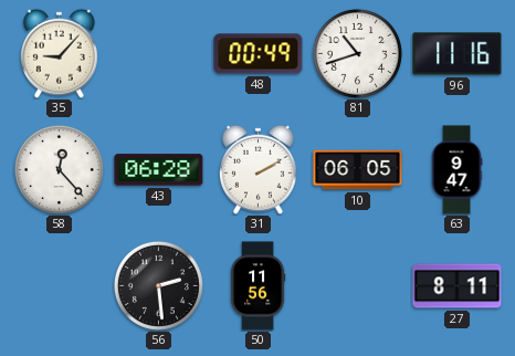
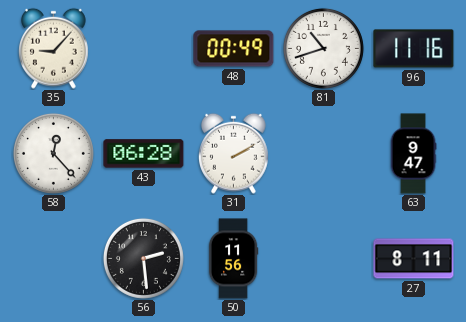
10: 06:05 -> none
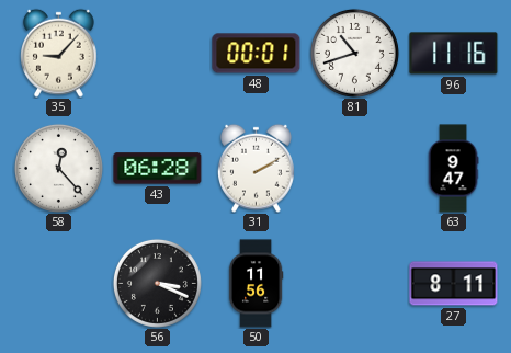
48: 00:49 -> 00:01
56: 2:29 -> 3:19
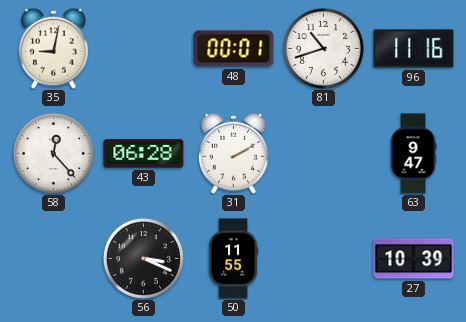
35: 9:07 -> 9:02
50: 11:56 -> 11:55
27: 8:11 -> 10:39
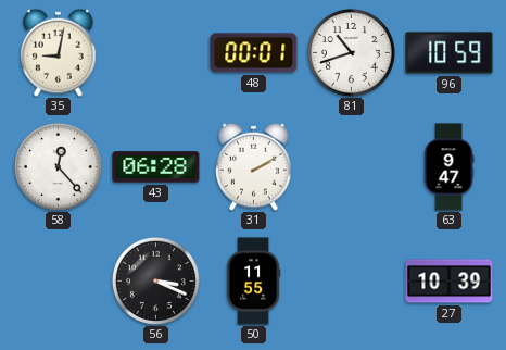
96: 11:16 -> 10:59
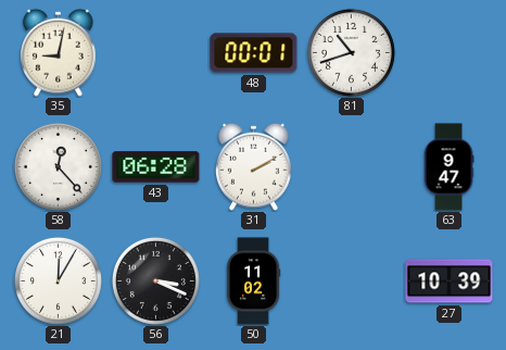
96: 10:59 -> none
21: none -> 12:05
50: 11:55 -> 11:02
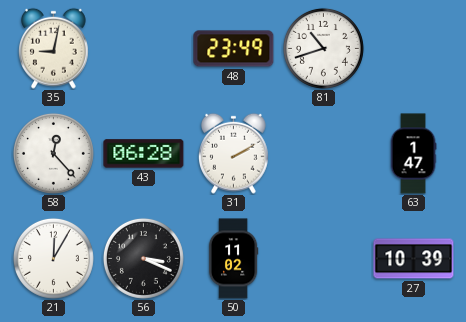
48: 00:01 -> 23:49
63: 9:47 -> 1:47
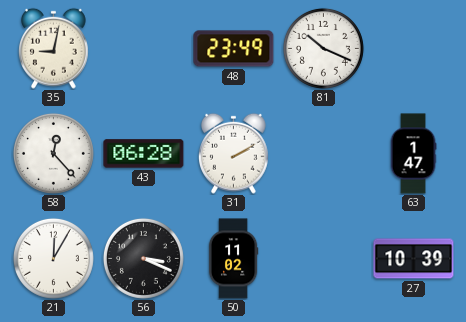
81: 10:42 -> 10:19
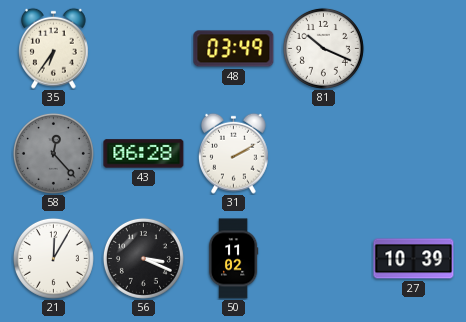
35: 9:02 -> 6:36
48: 23:49 -> 03:49
58 dial: white -> grey
63: 1:47 -> none
